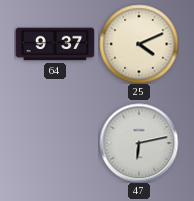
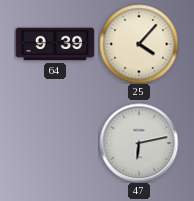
64: 9:37 -> 9:39
25: 4:11 -> 4:07
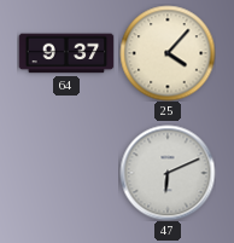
64: 9:39 -> 9:37
47: 6:13 -> 6:11
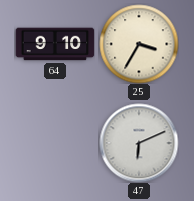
64: 9:37 -> 9:10
25: 4:07 -> 3:35
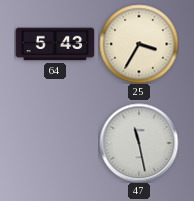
64: 9:10 -> 5:43
47: 6:11 -> 11:28
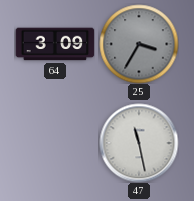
64: 5:43 -> 3:09
25 dial: cream -> grey
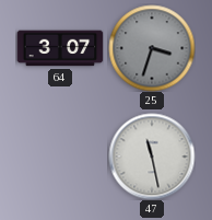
64: 3:09 -> 3:07
25: 3:35 -> 3:33
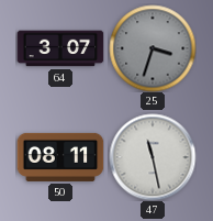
50: none -> 08:11
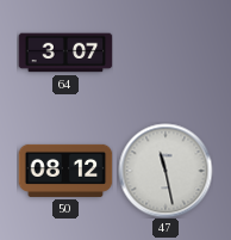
25: 3:33 -> none
50: 08:11 -> 08:12
